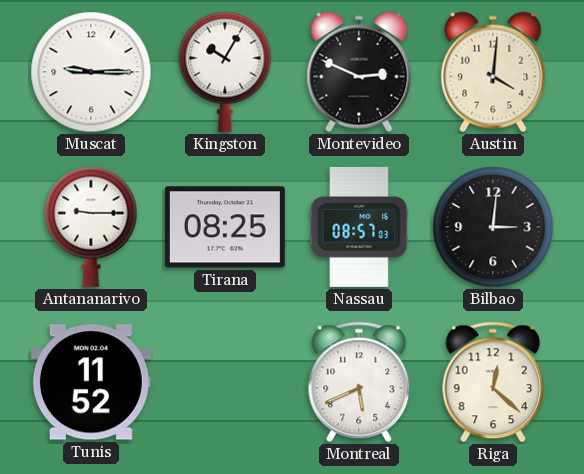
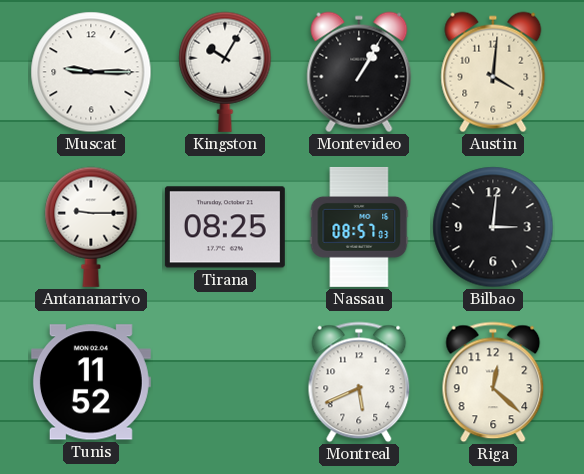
Montevideo: 2:49 -> 1:05
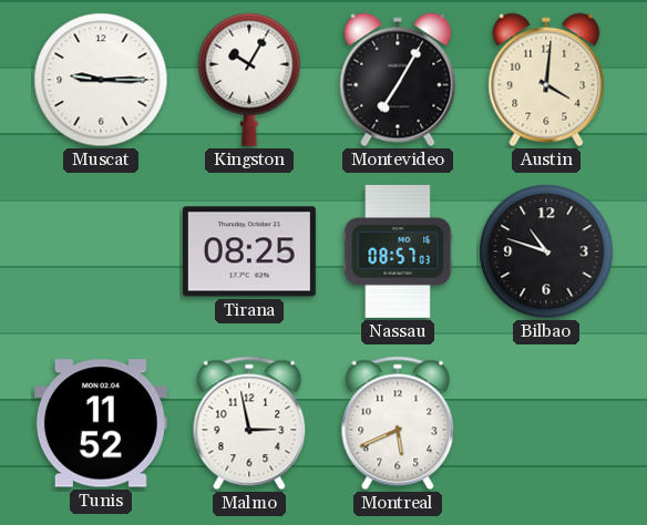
Montevideo: 1:05 -> 7:05
Antananarivo: 9:15 -> none
Bilbao: 3:01 -> 10:48
Malmo: none -> 2:58
Riga: 12:22 -> none
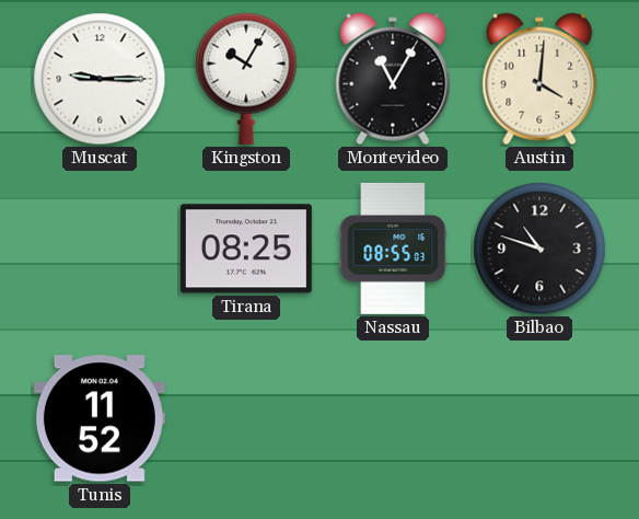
Montevideo: 7:05 -> 11:05
Nassau: 08:57 -> 08:55
Malmo: 2:58 -> none
Montreal: 5:41 -> none
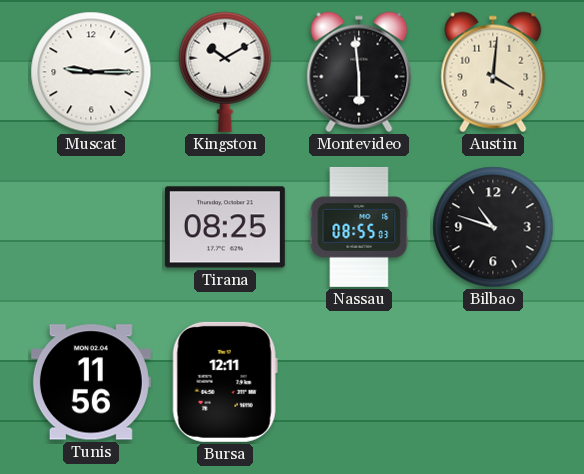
Kingston: 10:05 -> 10:10
Montevideo: 11:05 -> 5:59
Tunis: 11:52 -> 11:56
Bursa: none -> 12:11
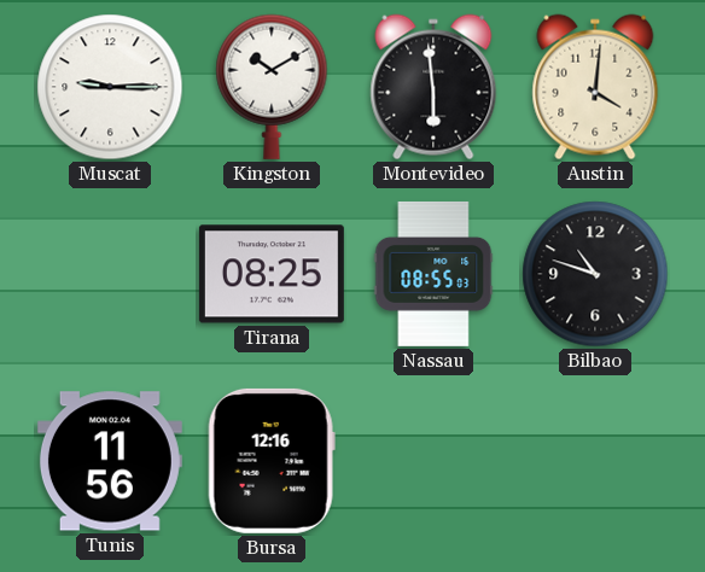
Bursa: 12:11 -> 12:16
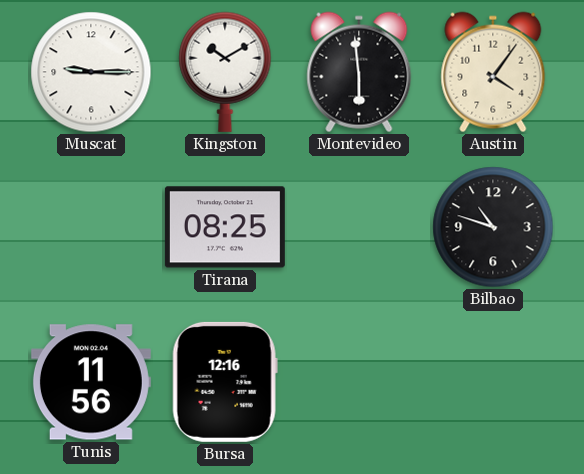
Austin: 4:01 -> 4:06
Nassau: 08:55 -> none
